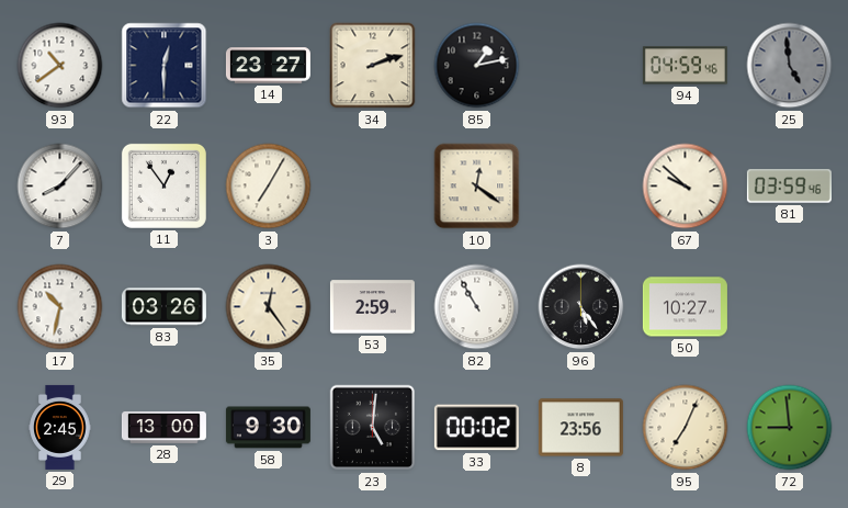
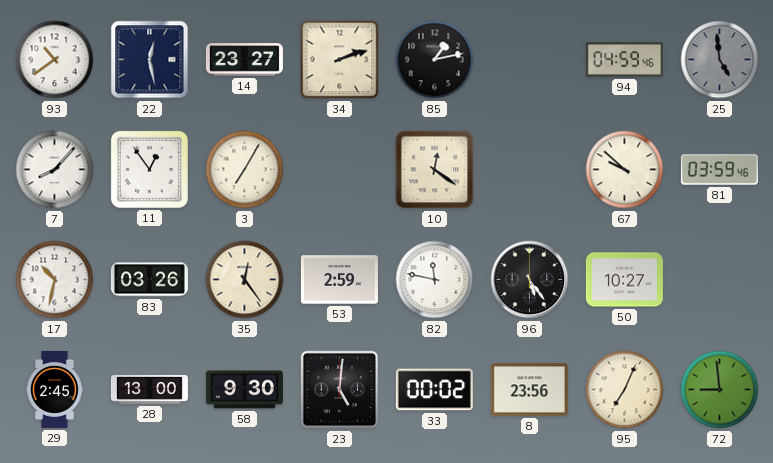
22: 12:30 -> 12:28
82: 10:55 -> 11:47
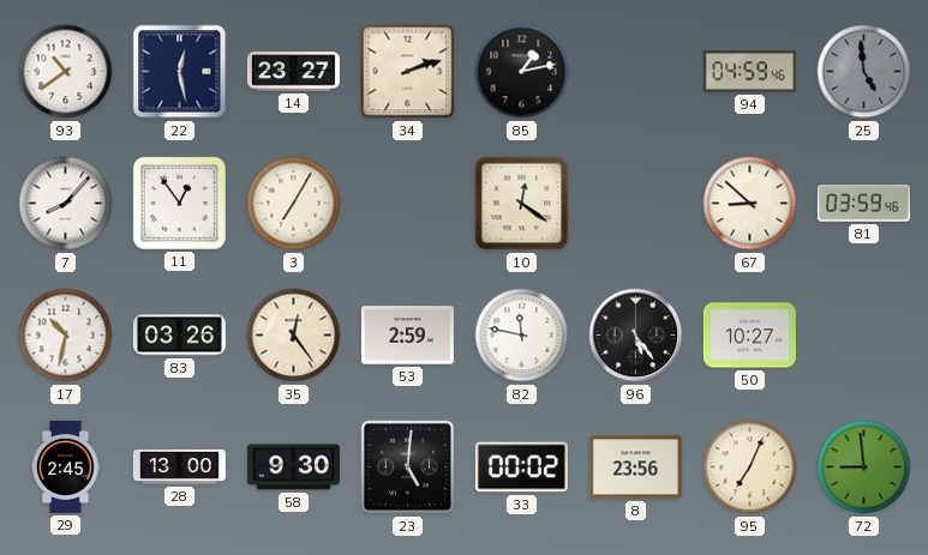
67: 9:52 -> 8:52
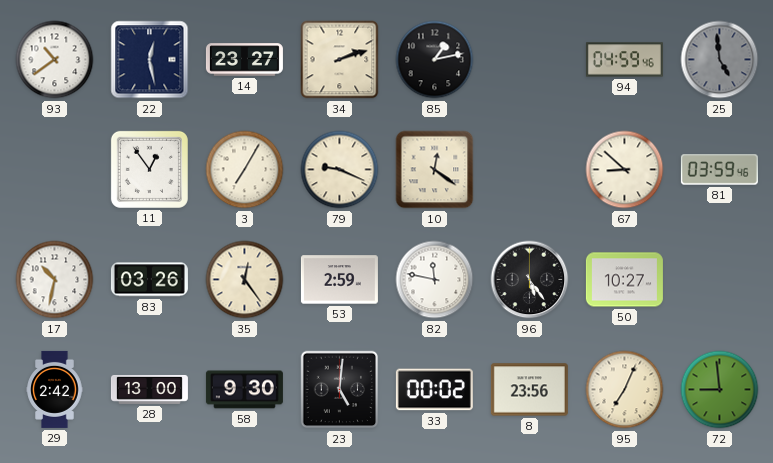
7: 8:07 -> none
79: none -> 9:19
29: 2:45 -> 2:42
